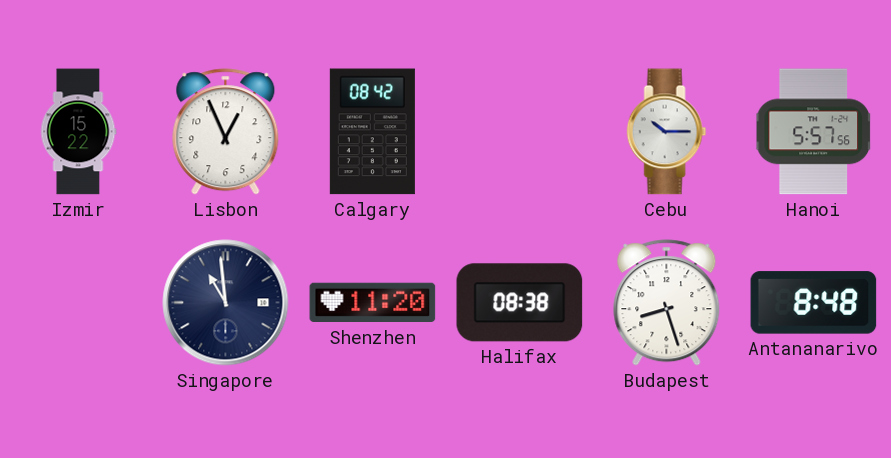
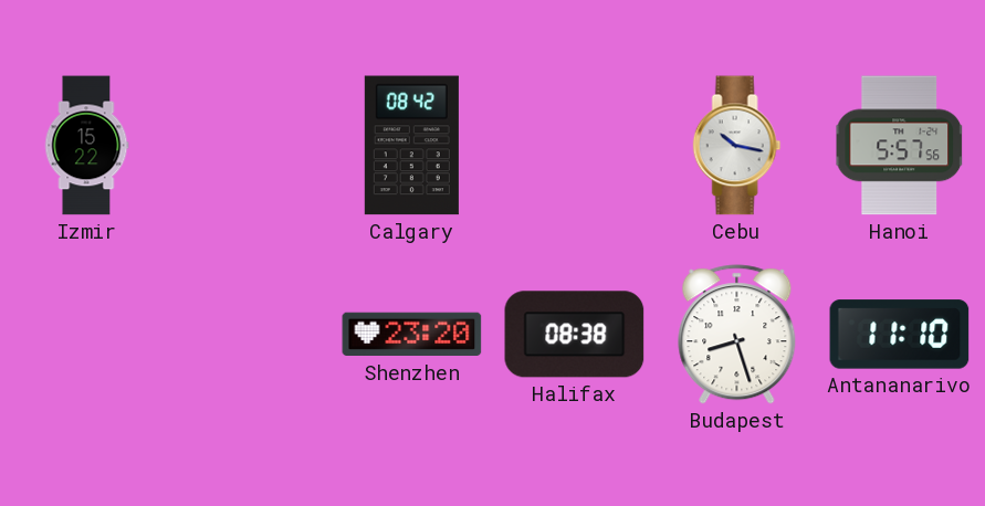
Lisbon: 12:56 -> none
Cebu: 10:15 -> 10:17
Singapore: 10:59 -> none
Shenzhen: 11:20 -> 23:20
Antananarivo: 8:48 -> 11:10
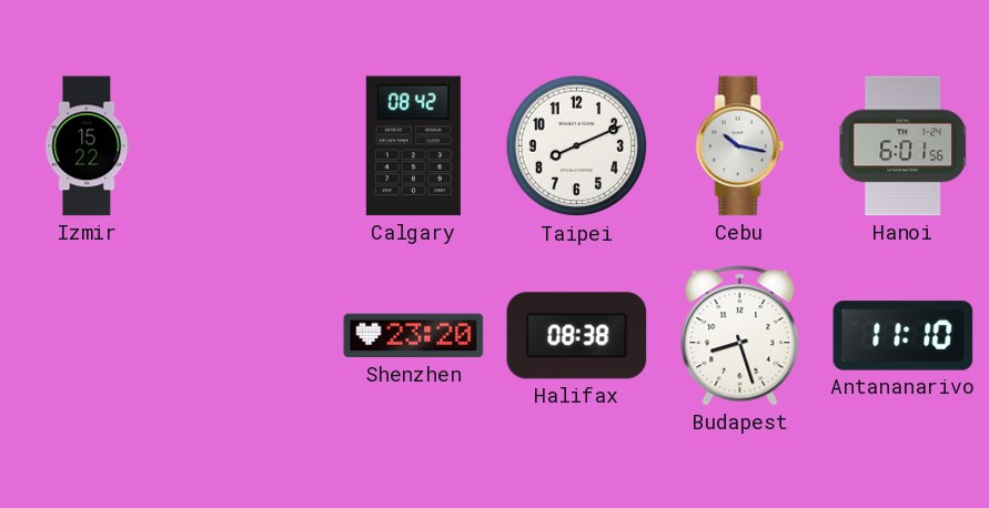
Taipei: none -> 8:11
Hanoi: 5:57 -> 6:01
